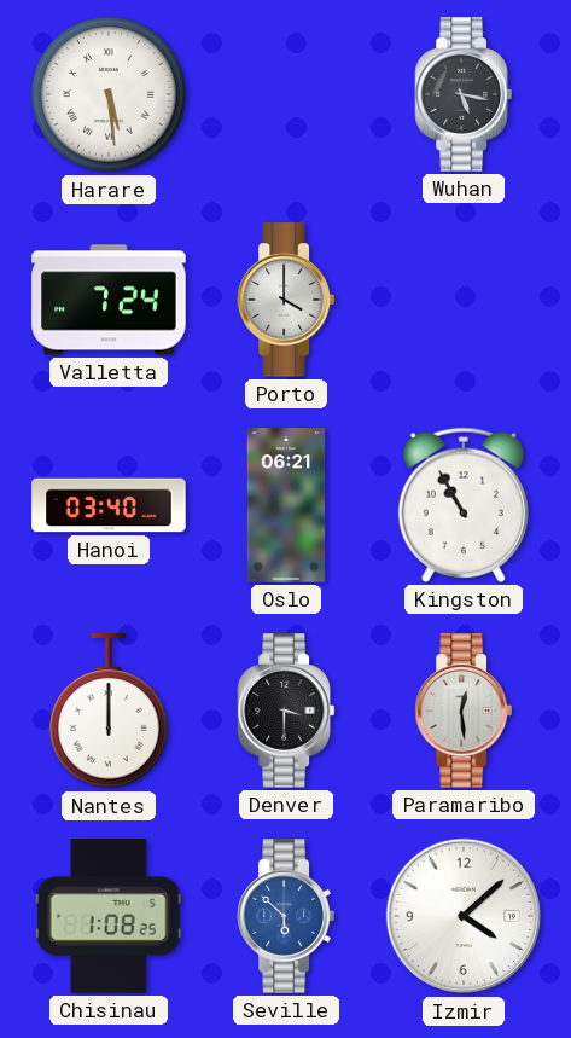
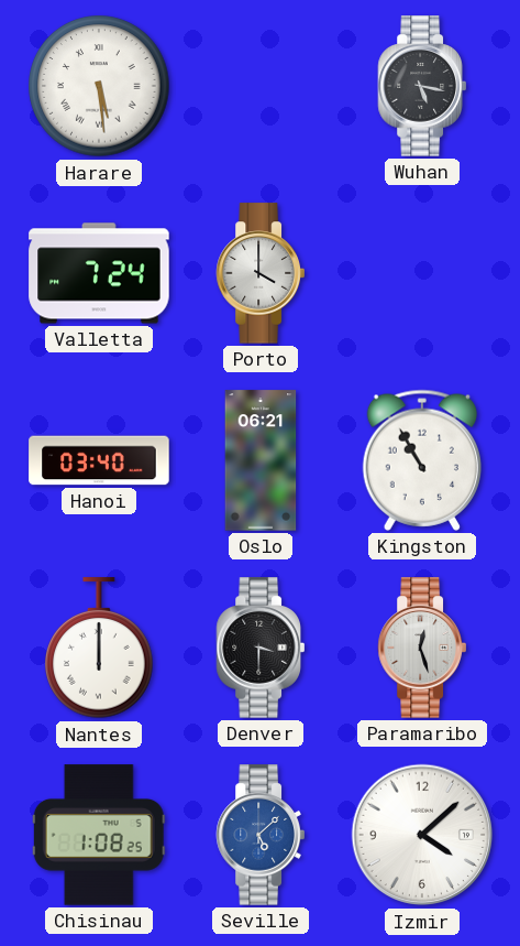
Paramaribo: 12:29 -> 12:27
Seville: 5:52 -> 5:08
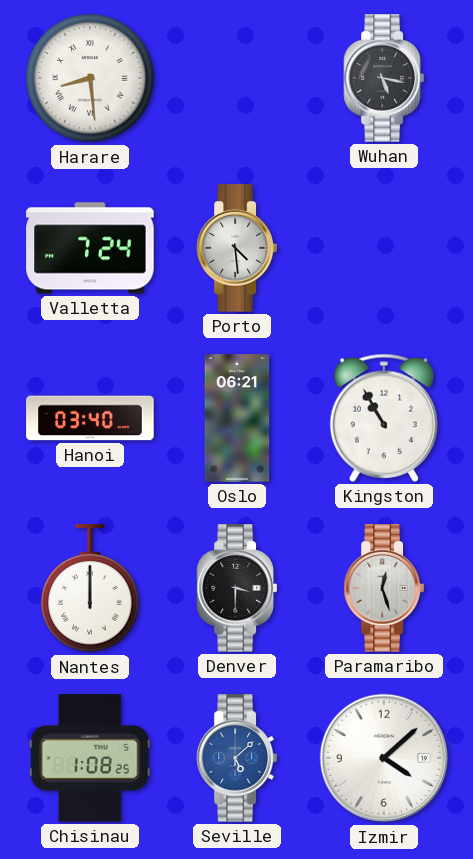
Harare: 5:29 -> 8:29
Porto: 4:00 -> 4:29
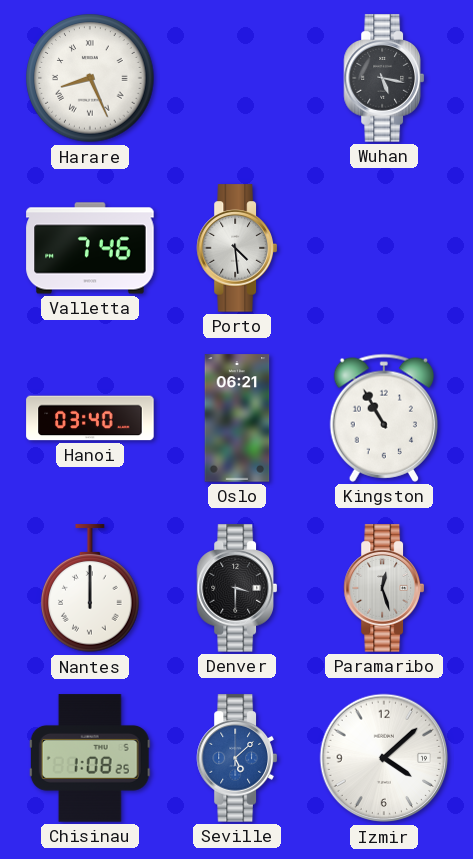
Harare: 8:29 -> 8:26
Valletta: 7:24 -> 7:46
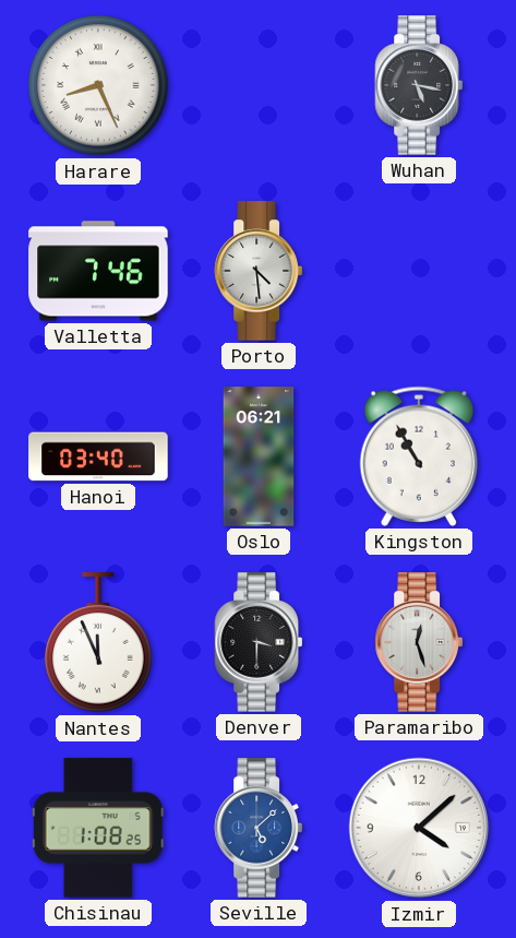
Nantes: 12:00 -> 11:56
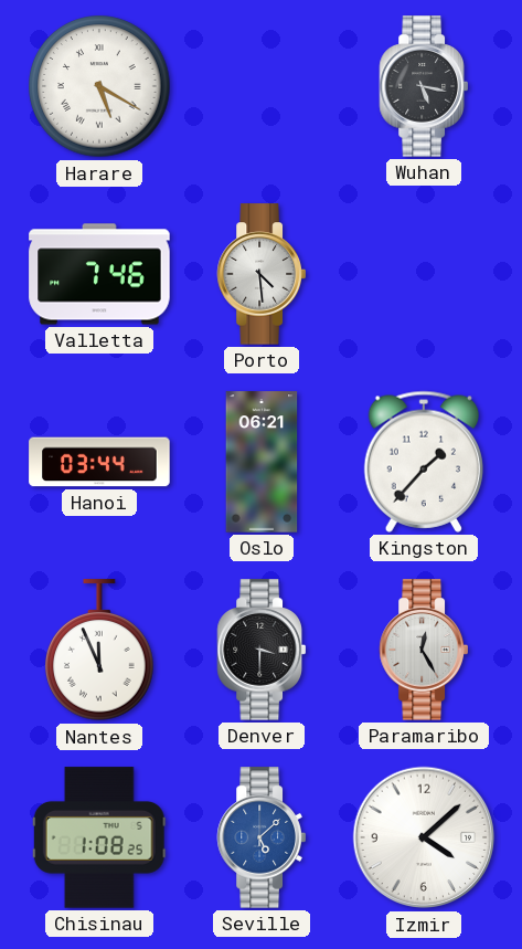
Harare: 8:26 -> 5:20
Hanoi: 03:40 -> 03:44
Kingston: 10:55 -> 1:37
Paramaribo: 12:27 -> 12:25
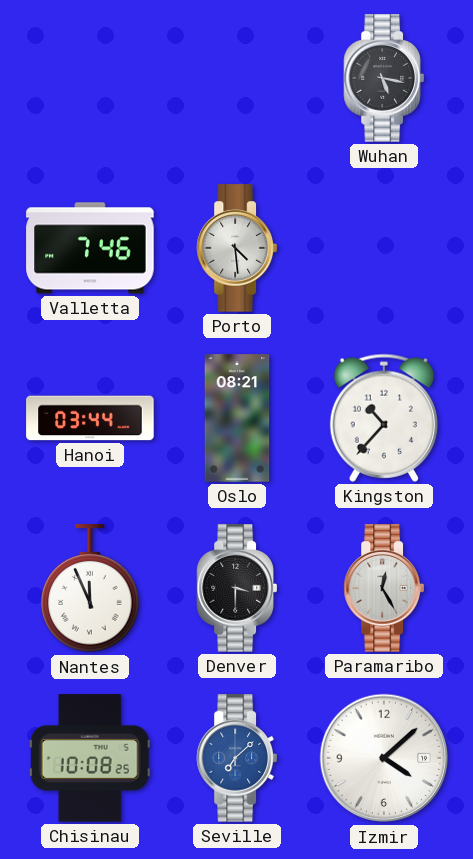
Harare: 5:20 -> none
Oslo: 06:21 -> 08:21
Kingston: 1:37 -> 10:37
Chisinau: 1:08 -> 10:08
Seville: 5:08 -> 7:08
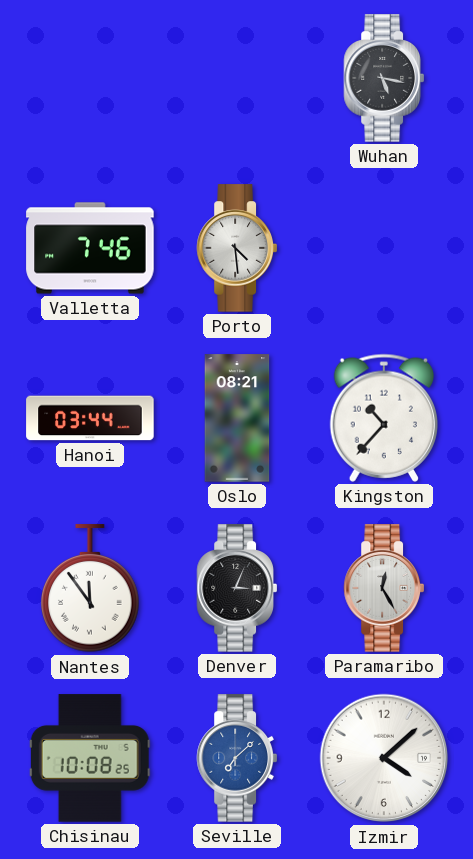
Nantes: 11:56 -> 11:54
Denver: 3:30 -> 3:04
